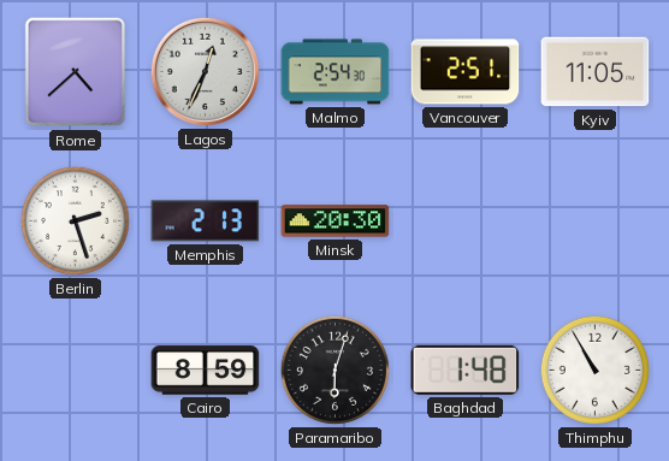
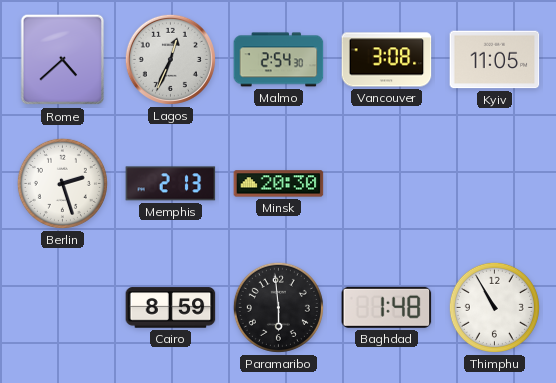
Vancouver: 2:51 -> 3:08
Paramaribo: 6:03 -> 5:59
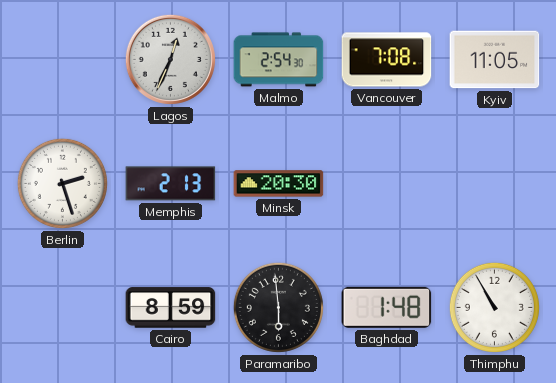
Rome: 4:38 -> none
Vancouver: 3:08 -> 7:08
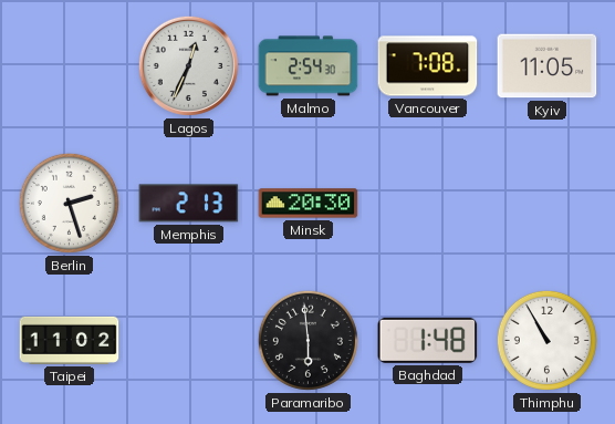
Taipei: none -> 11:02
Cairo: 8:59 -> none
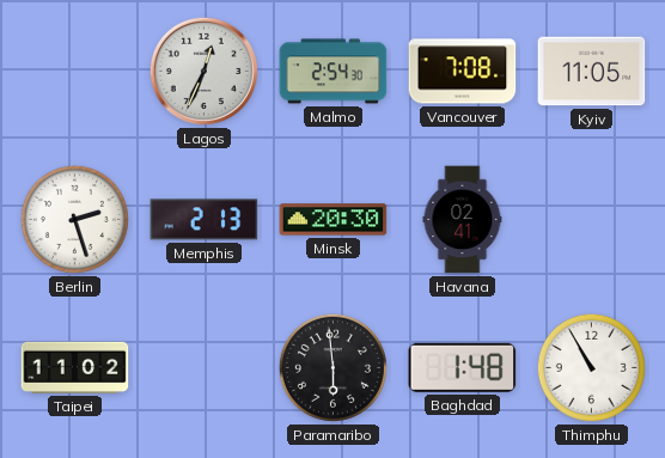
Havana: none -> 02:41
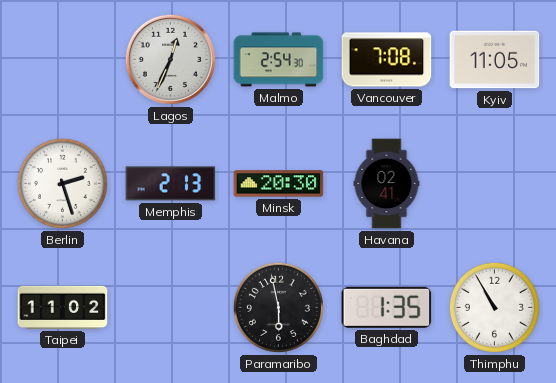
Paramaribo: 5:59 -> 5:58
Baghdad: 1:48 -> 1:35
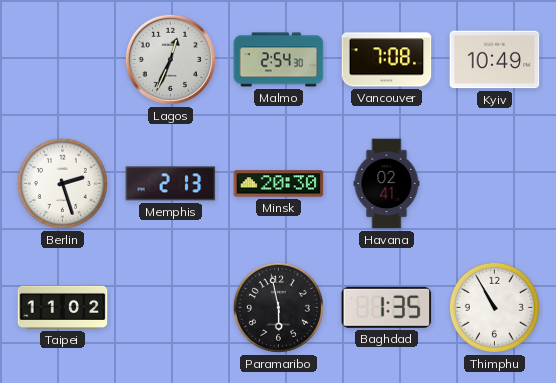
Kyiv: 11:05 -> 10:49
